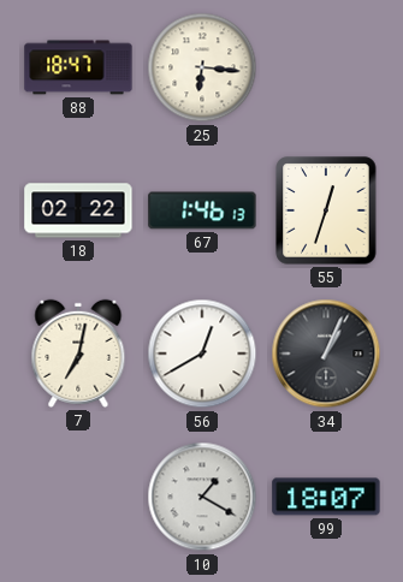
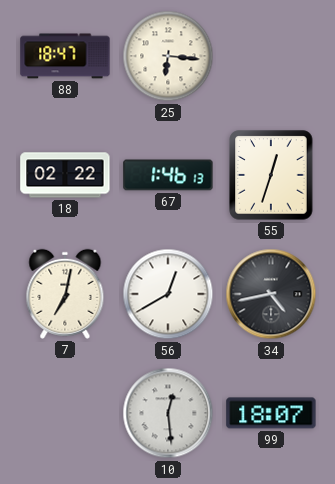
34: 1:04 -> 4:43
10: 1:20 -> 12:29
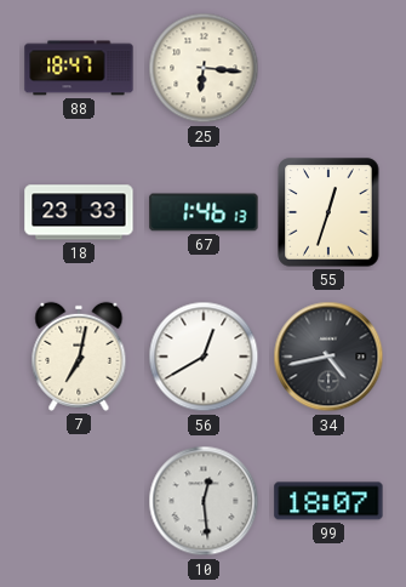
18: 02:22 -> 23:33
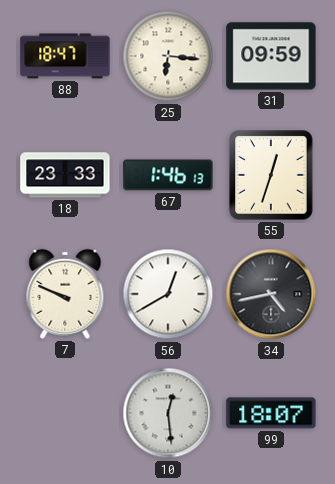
31: none -> 09:59
7: 7:02 -> 9:49
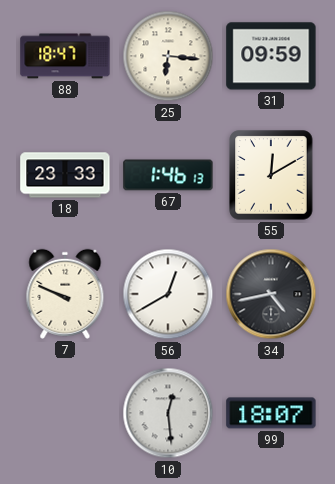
55: 12:33 -> 12:10
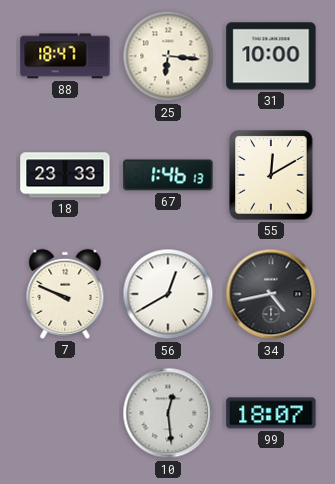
31: 09:59 -> 10:00
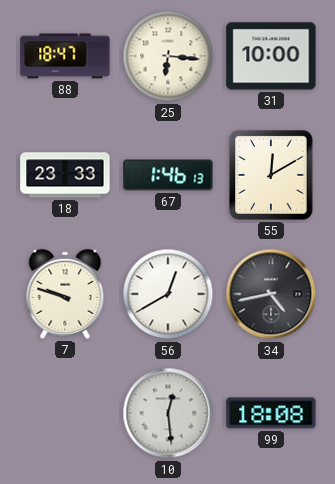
7: 9:49 -> 9:48
99: 18:07 -> 18:08
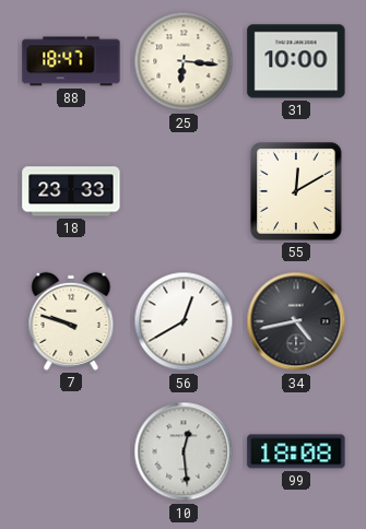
67: 1:46 -> none
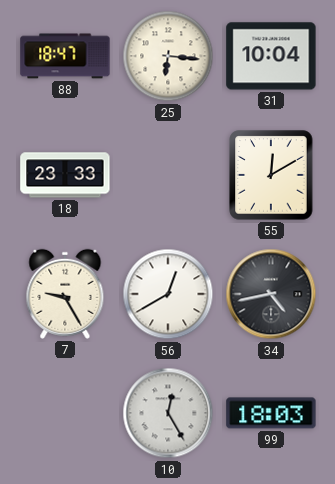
31: 10:00 -> 10:04
7: 9:48 -> 9:25
10: 12:29 -> 12:25
99: 18:08 -> 18:03
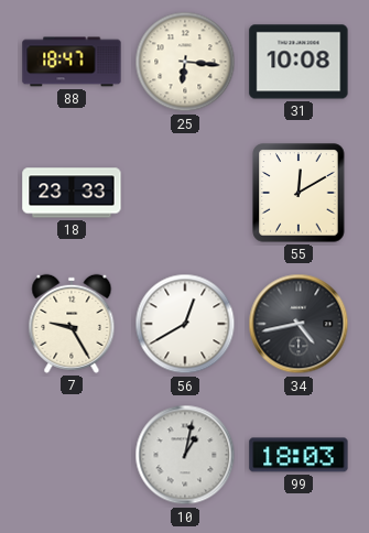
31: 10:04 -> 10:08
10: 12:25 -> 1:02
